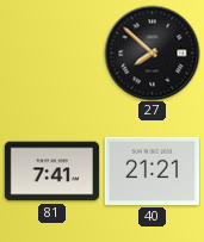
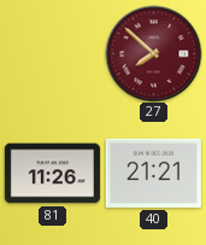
27 dial: black -> burgundy
81: 7:41 -> 11:26
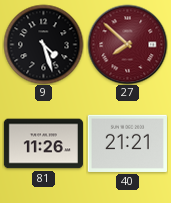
9: none -> 4:27
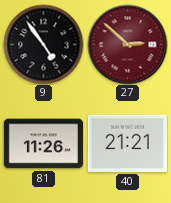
9: 4:27 -> 4:54
27: 7:52 -> 2:52
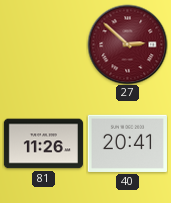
9: 4:54 -> none
40: 21:21 -> 20:41
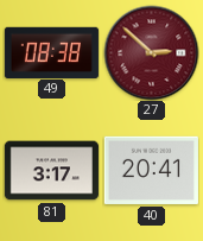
49: none -> 08:38
81: 11:26 -> 3:17
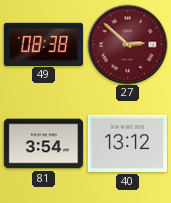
81: 3:17 -> 3:54
40: 20:41 -> 13:12
